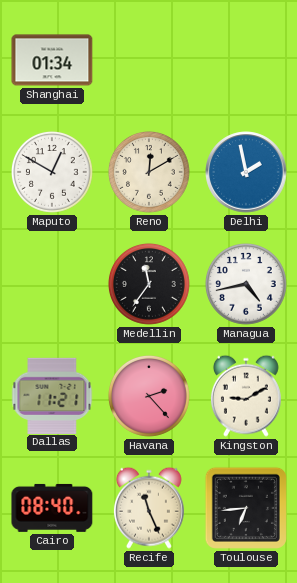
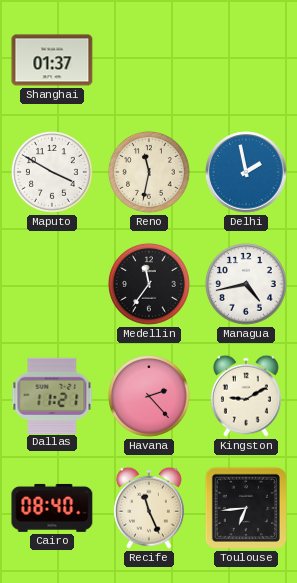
Shanghai: 01:34 -> 01:37
Maputo: 12:50 -> 3:50
Reno: 12:10 -> 11:32
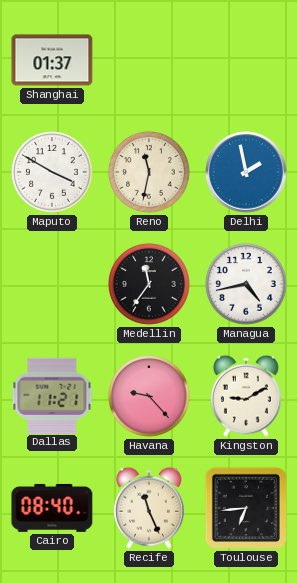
Havana: 2:23 -> 9:23
